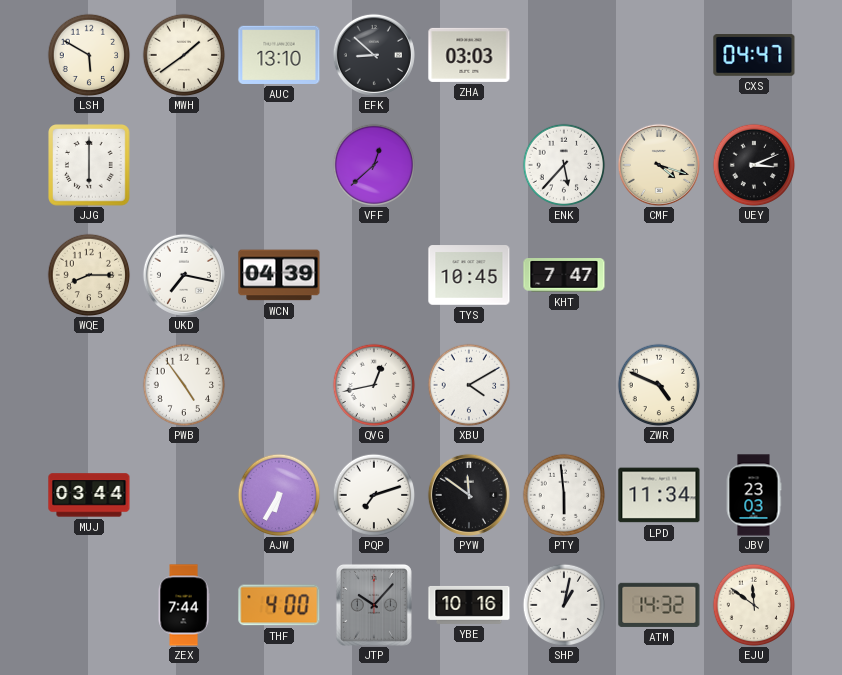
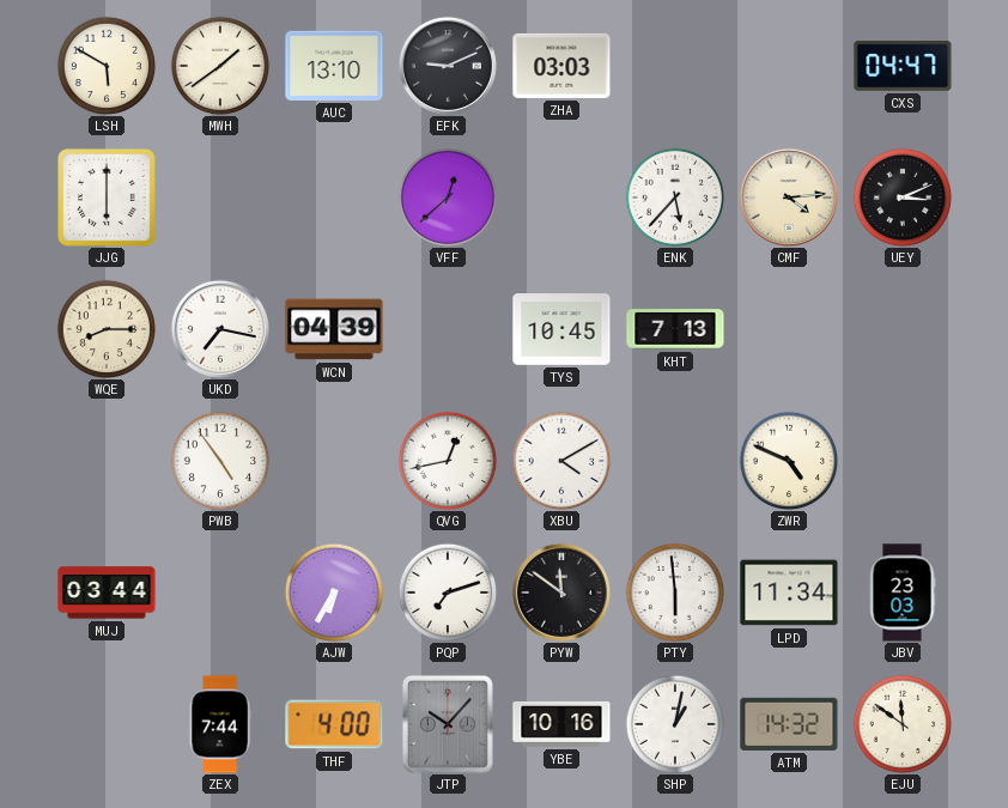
EFK: 8:52 -> 9:11
CMF: 4:18 -> 4:14
KHT: 7:47 -> 7:13
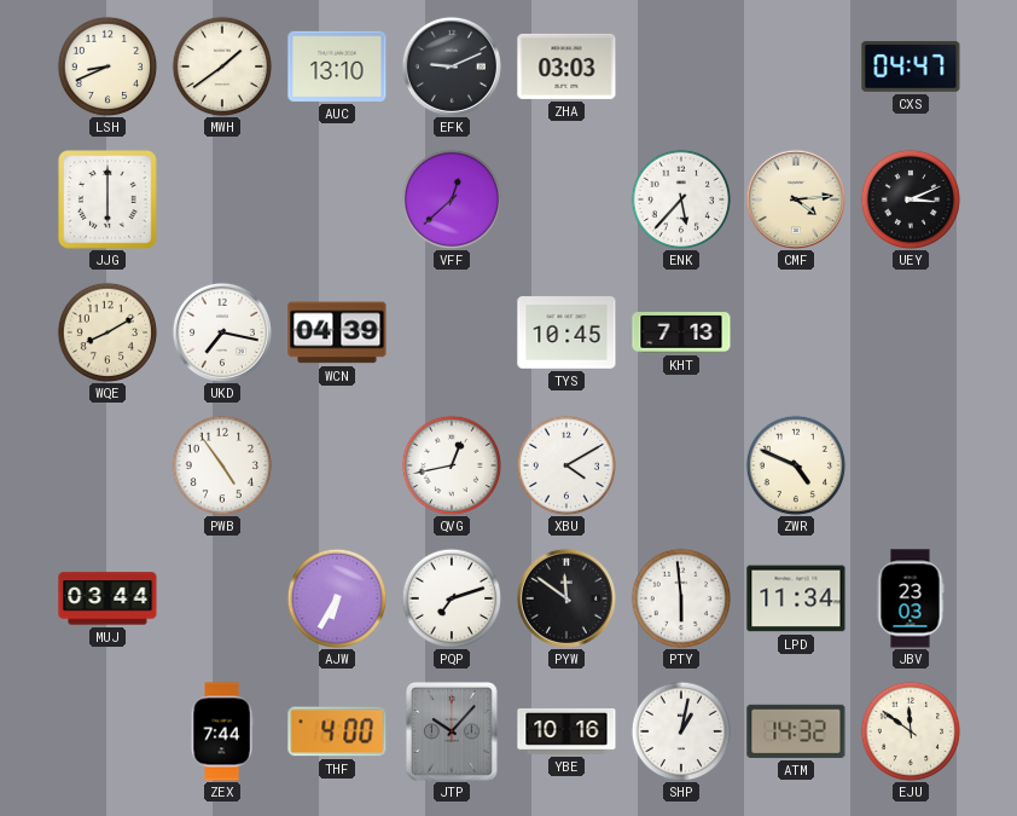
LSH: 5:50 -> 8:41
WQE: 8:15 -> 8:10
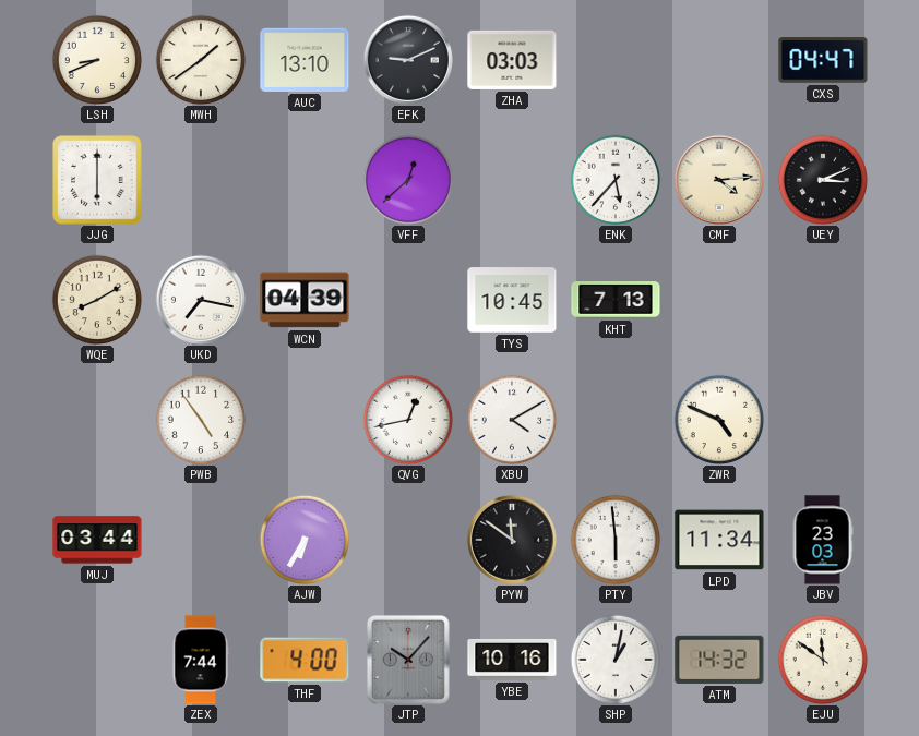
PQP: 7:12 -> none
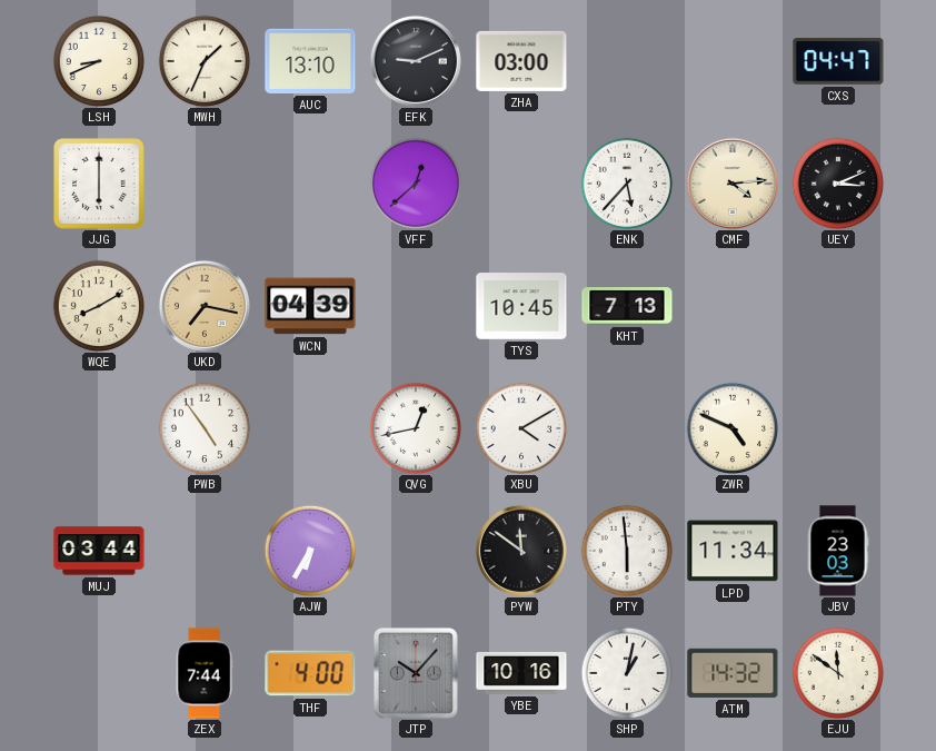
MWH: 1:39 -> 1:34
ZHA: 03:03 -> 03:00
UKD dial: white -> champagne
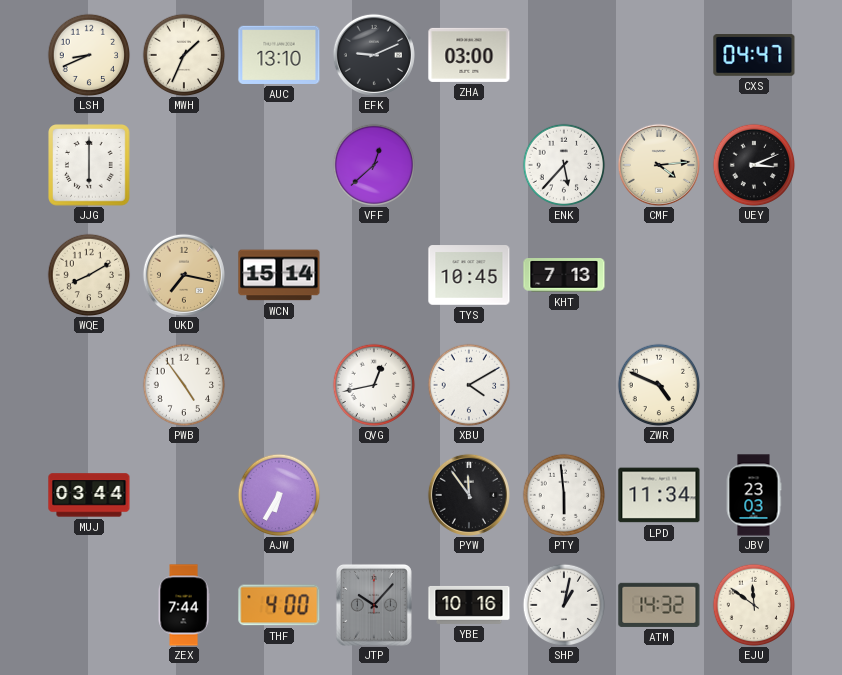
WCN: 04:39 -> 15:14
PYW: 11:51 -> 11:54
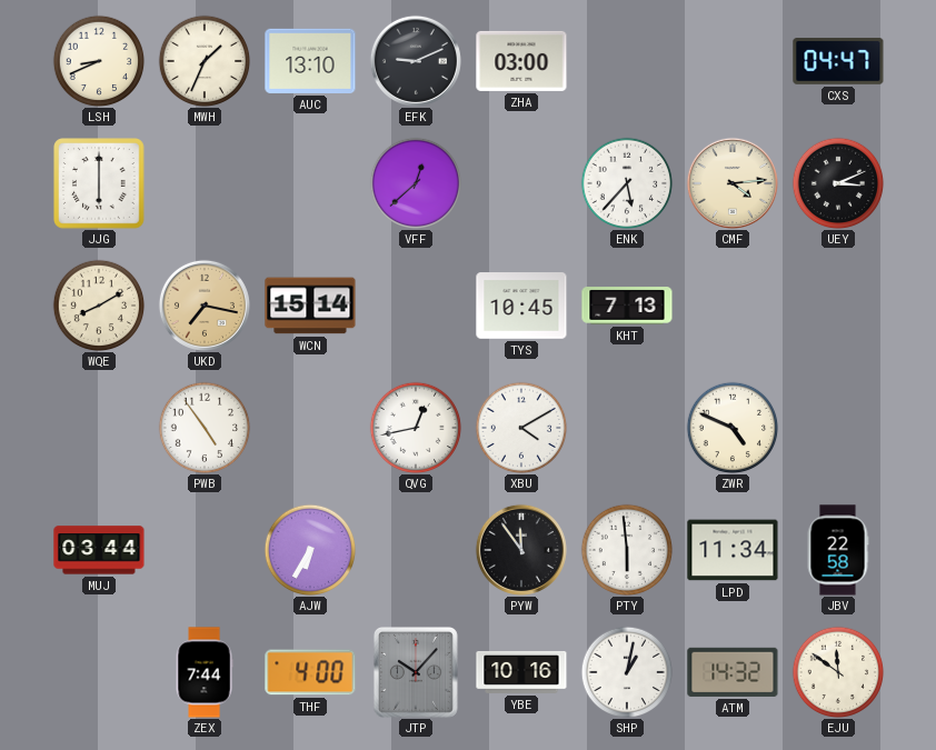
JBV: 23:03 -> 22:58
